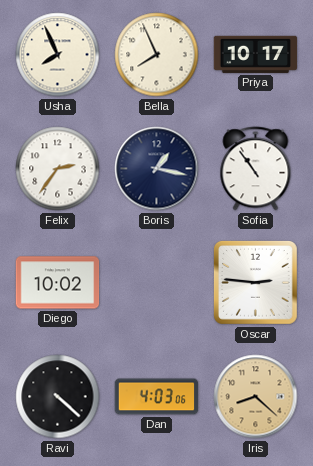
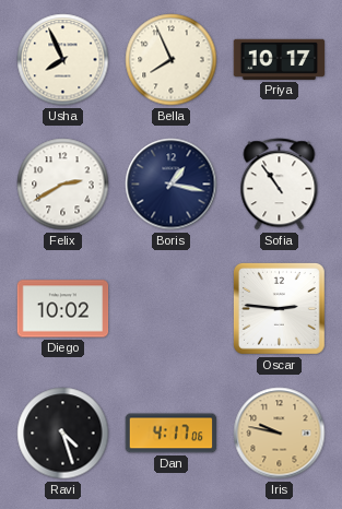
Felix: 2:36 -> 2:40
Ravi: 4:22 -> 4:27
Dan: 4:03 -> 4:17
Iris: 8:22 -> 9:47
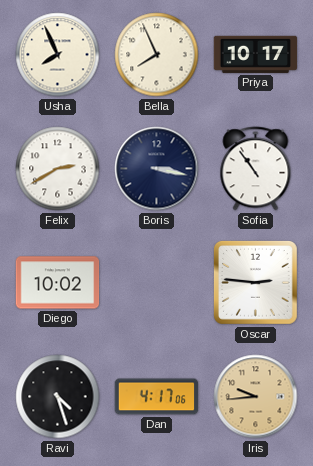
Boris: 1:17 -> 3:17
Iris: 9:47 -> 9:44
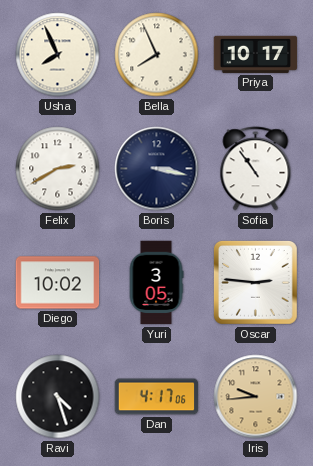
Yuri: none -> 3:05
